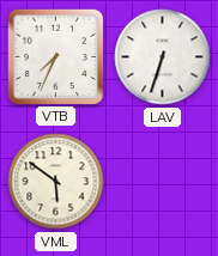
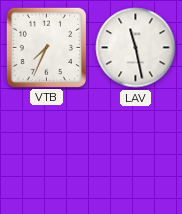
LAV: 6:33 -> 11:28
VML: 5:51 -> none
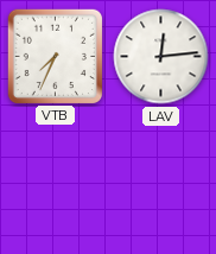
LAV: 11:28 -> 12:14
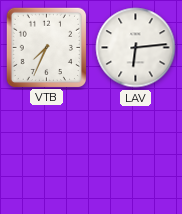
LAV: 12:14 -> 6:14
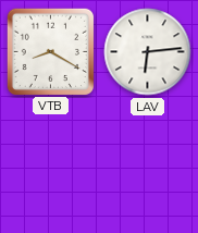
VTB: 7:34 -> 8:20
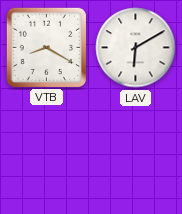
LAV: 6:14 -> 6:10
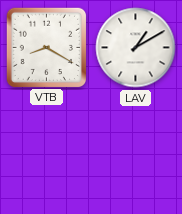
LAV: 6:10 -> 1:10
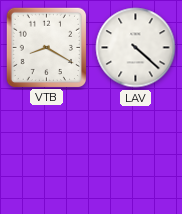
LAV: 1:10 -> 4:22
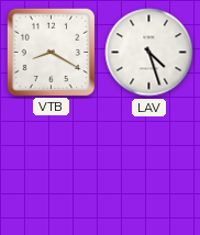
LAV: 4:22 -> 4:27
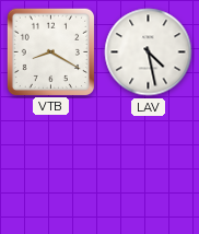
LAV: 4:27 -> 4:28
